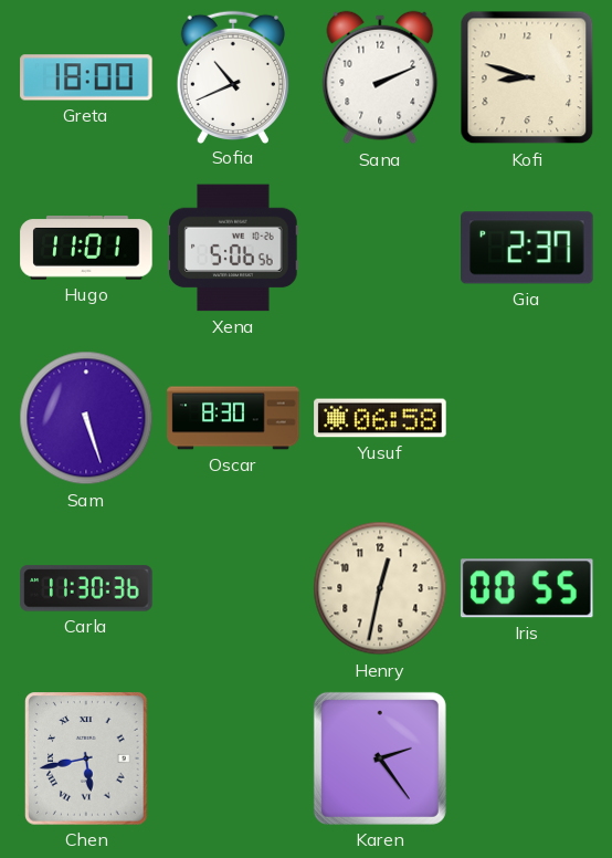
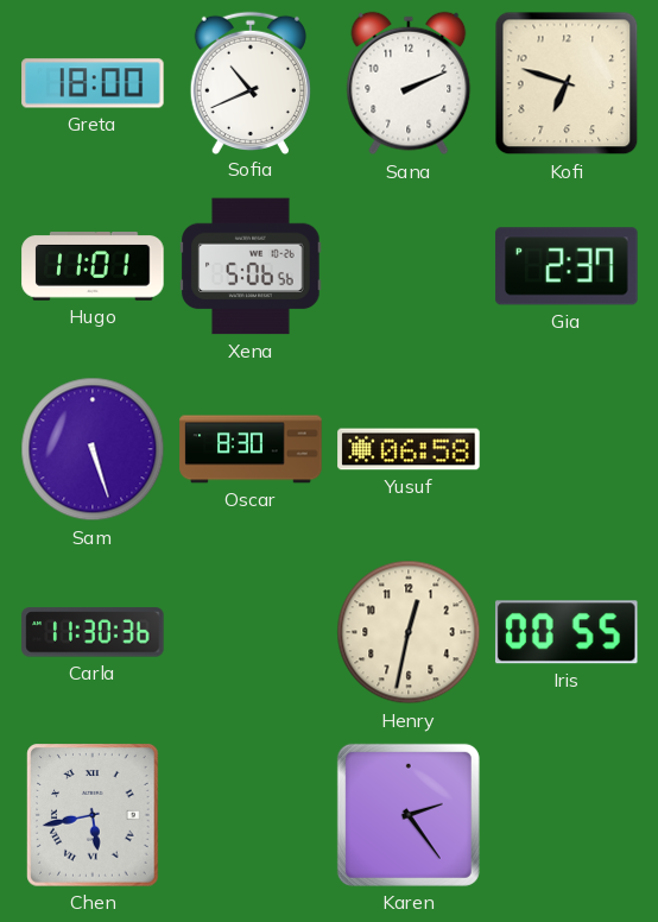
Kofi: 8:48 -> 6:48
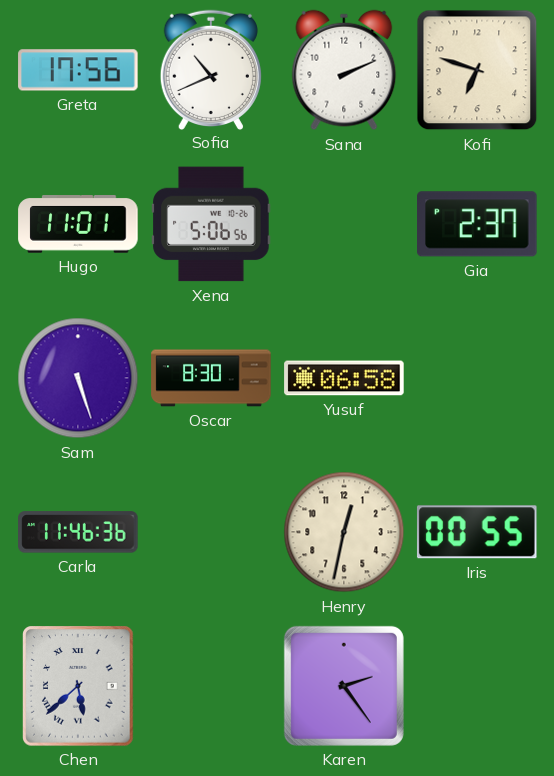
Greta: 18:00 -> 17:56
Carla: 11:30 -> 11:46
Chen: 5:43 -> 5:38
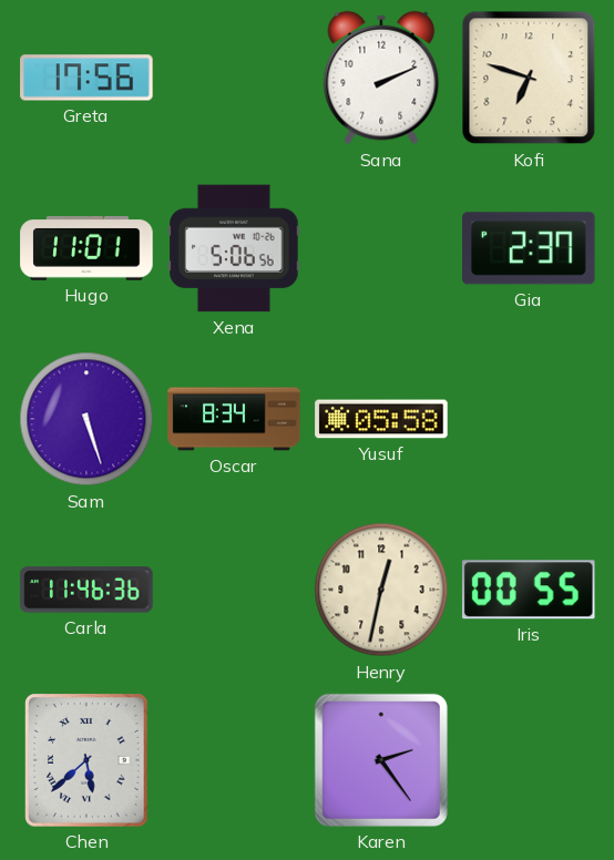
Sofia: 10:41 -> none
Oscar: 8:30 -> 8:34
Yusuf: 06:58 -> 05:58
